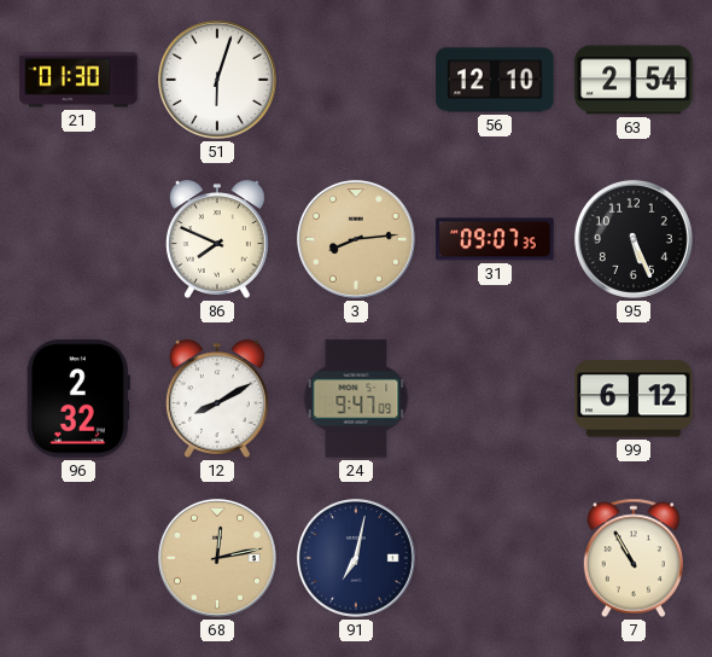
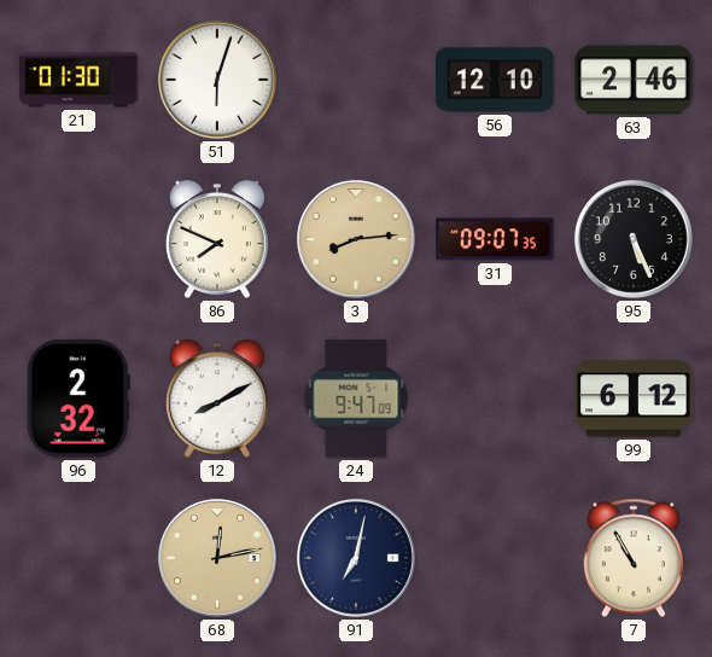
63: 2:54 -> 2:46
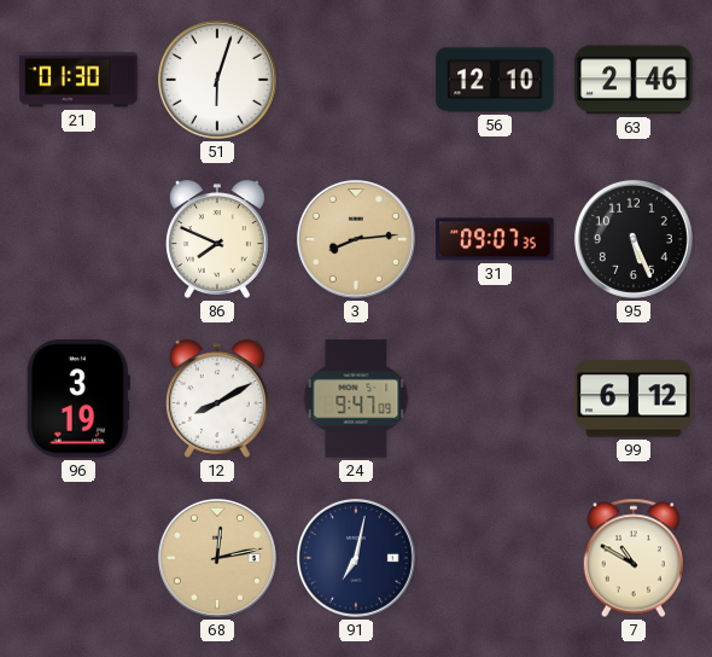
96: 2:32 -> 3:19
7: 10:55 -> 10:50
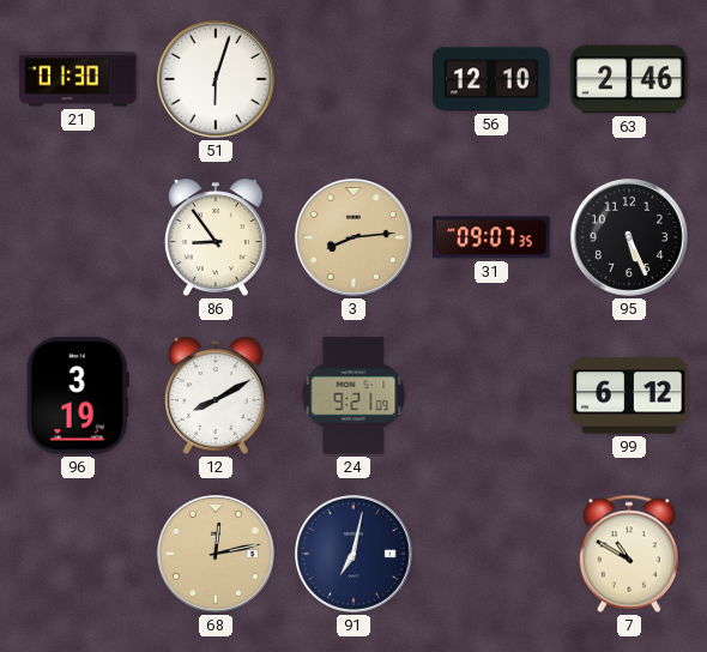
86: 7:49 -> 8:54
24: 9:47 -> 9:21
